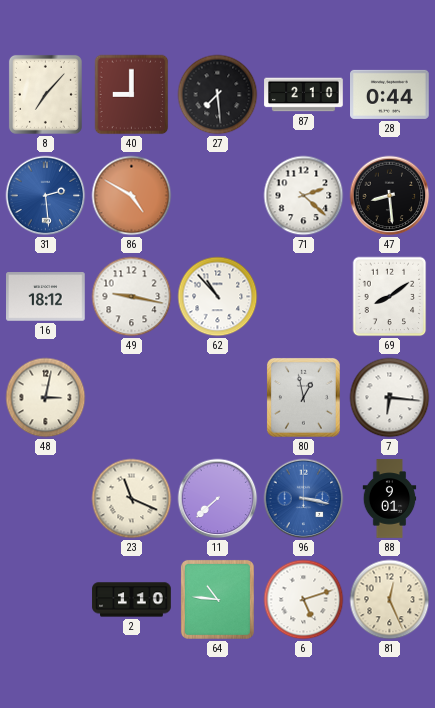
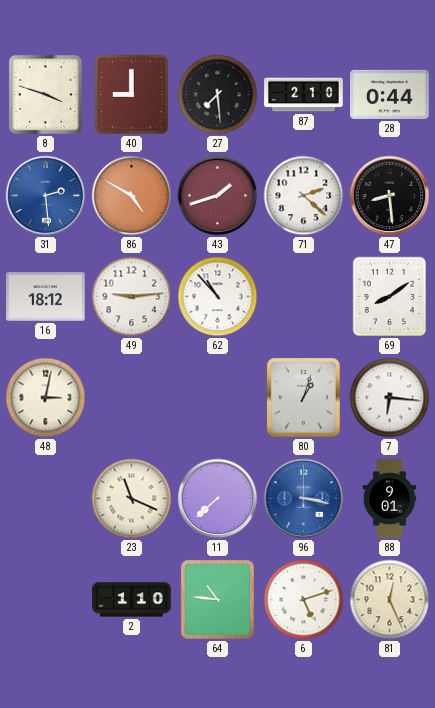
8: 7:07 -> 3:48
43: none -> 1:42
49: 9:17 -> 9:14
80: 12:58 -> 1:03
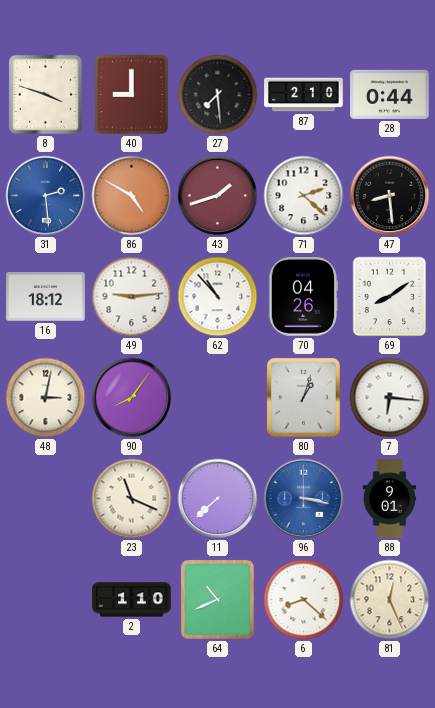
70: none -> 04:26
90: none -> 8:06
64: 10:46 -> 10:41
6: 5:12 -> 8:22
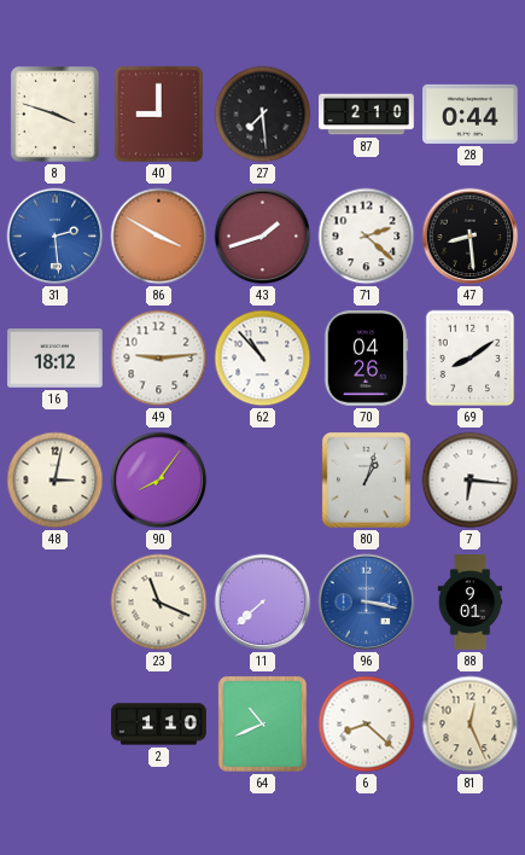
86: 4:50 -> 3:50
